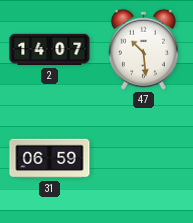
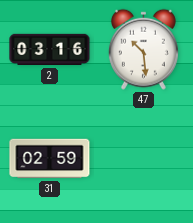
2: 14:07 -> 03:16
31: 06:59 -> 02:59
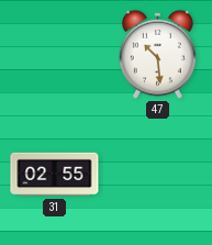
2: 03:16 -> none
31: 02:59 -> 02:55
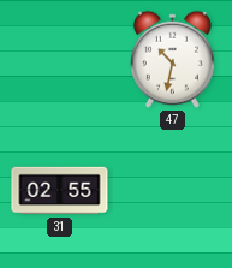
47: 10:29 -> 10:32
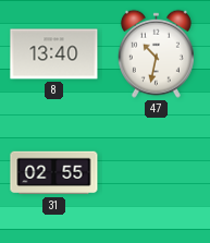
8: none -> 13:40
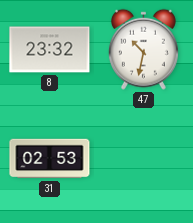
8: 13:40 -> 23:32
31: 02:55 -> 02:53
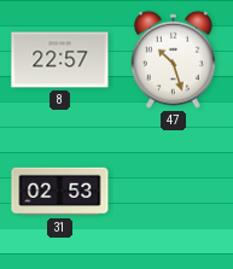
8: 23:32 -> 22:57
47: 10:32 -> 10:27
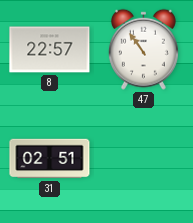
47: 10:27 -> 10:54
31: 02:53 -> 02:51
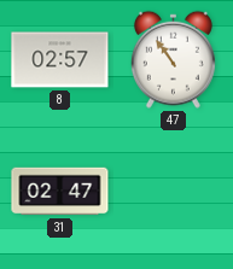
8: 22:57 -> 02:57
31: 02:51 -> 02:47
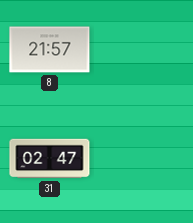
8: 02:57 -> 21:57
47: 10:54 -> none
